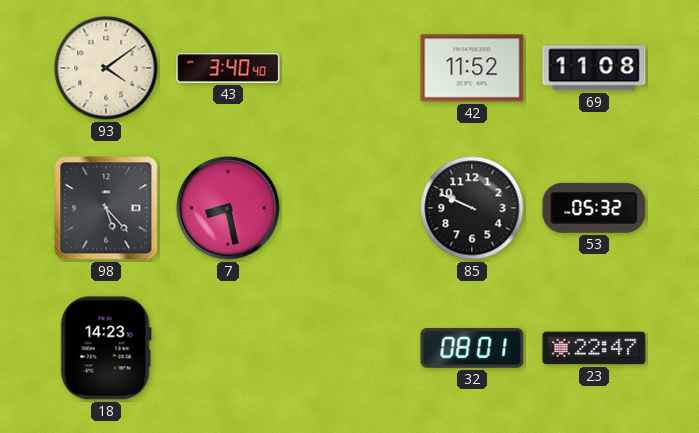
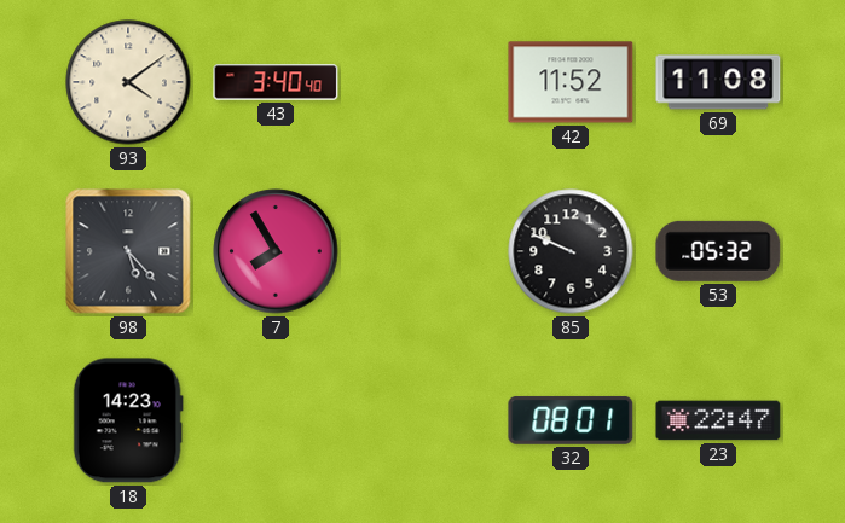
7: 8:28 -> 7:55
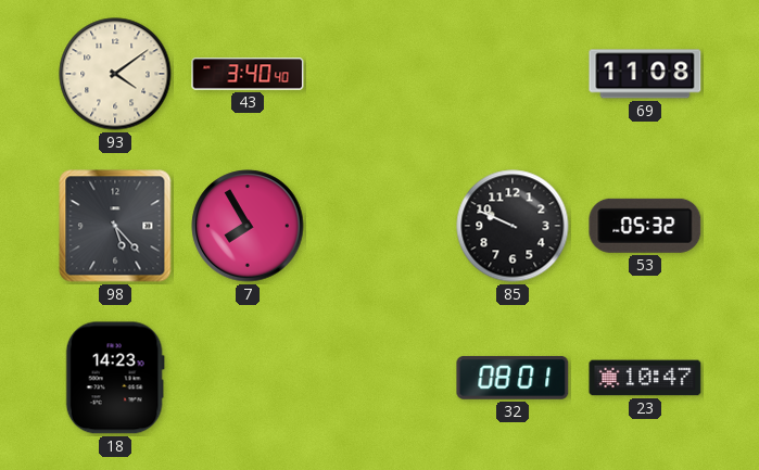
42: 11:52 -> none
23: 22:47 -> 10:47
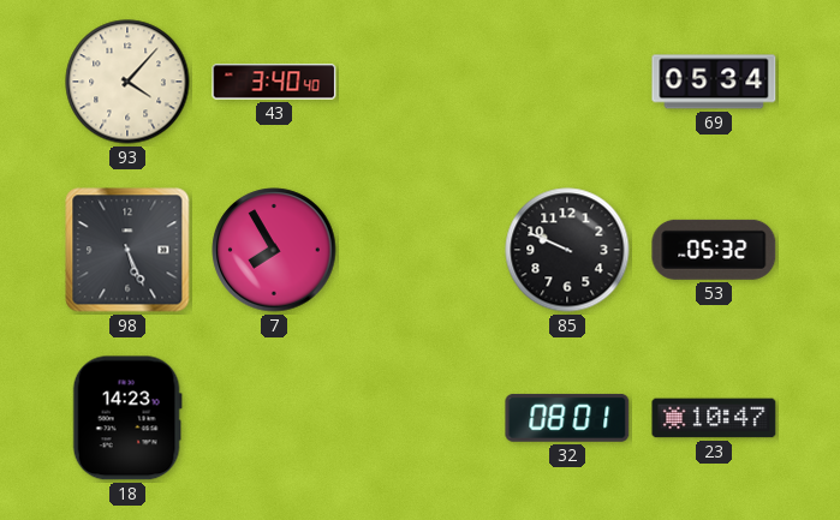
93: 4:09 -> 4:07
69: 11:08 -> 05:34
98: 5:23 -> 5:26
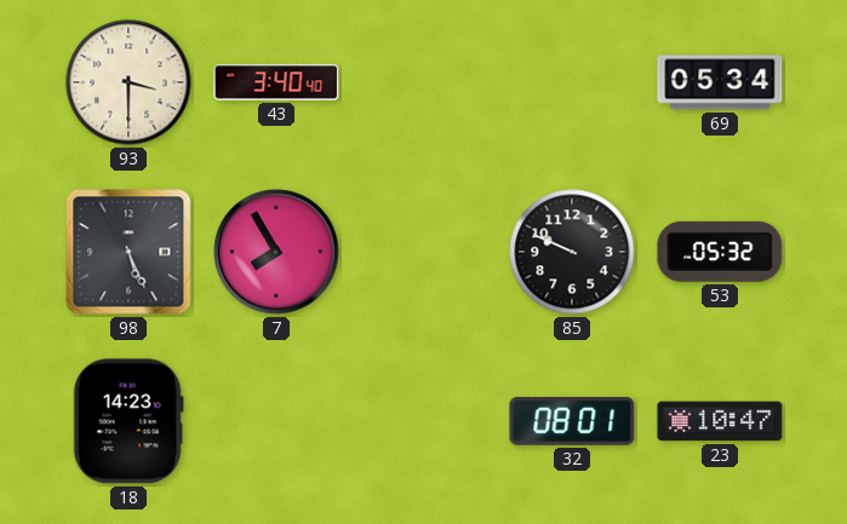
93: 4:07 -> 3:30
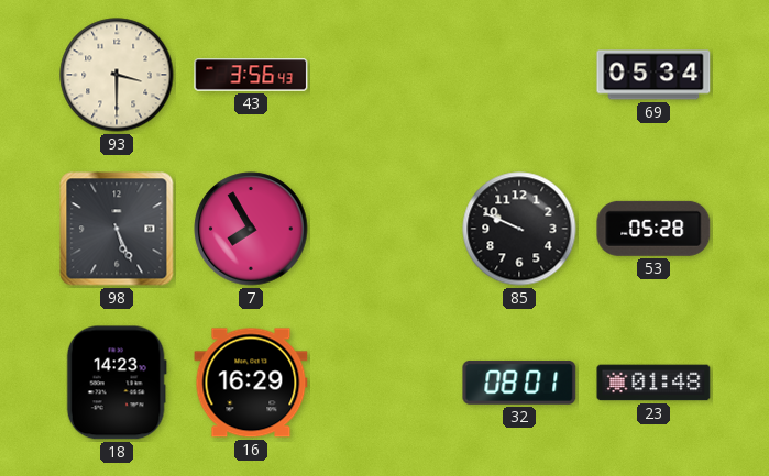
43: 3:40 -> 3:56
53: 05:32 -> 05:28
16: none -> 16:29
23: 10:47 -> 01:48
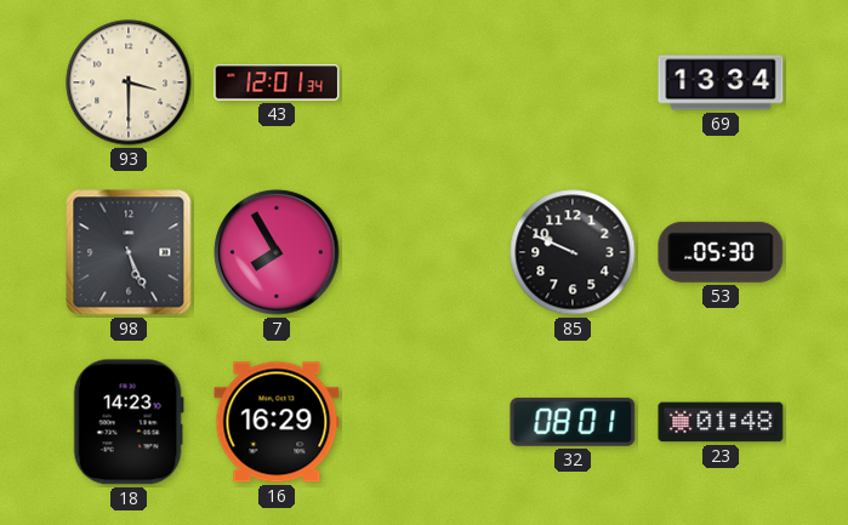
43: 3:56 -> 12:01
69: 05:34 -> 13:34
53: 05:28 -> 05:30
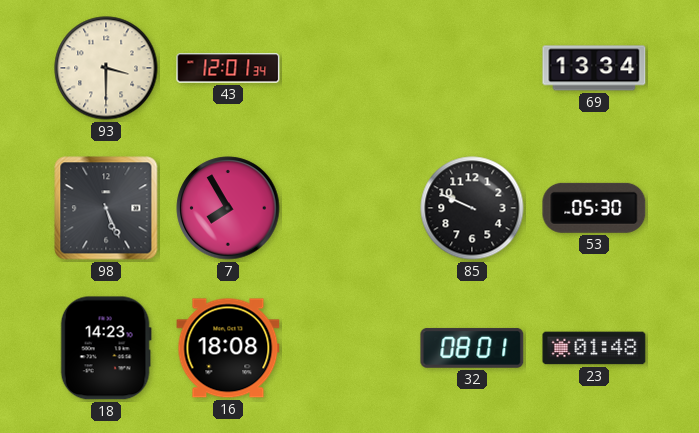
16: 16:29 -> 18:08
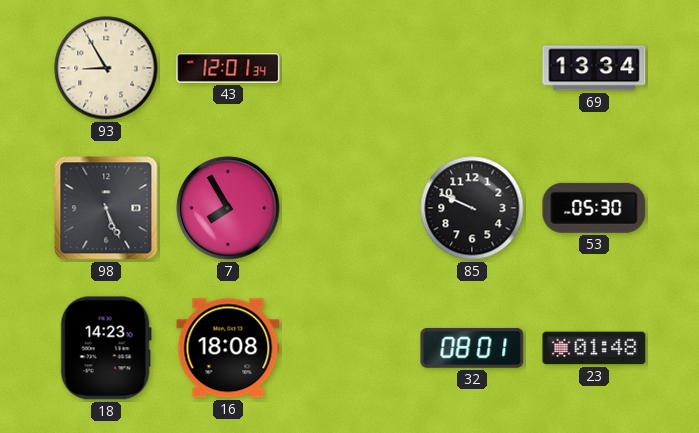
93: 3:30 -> 8:55
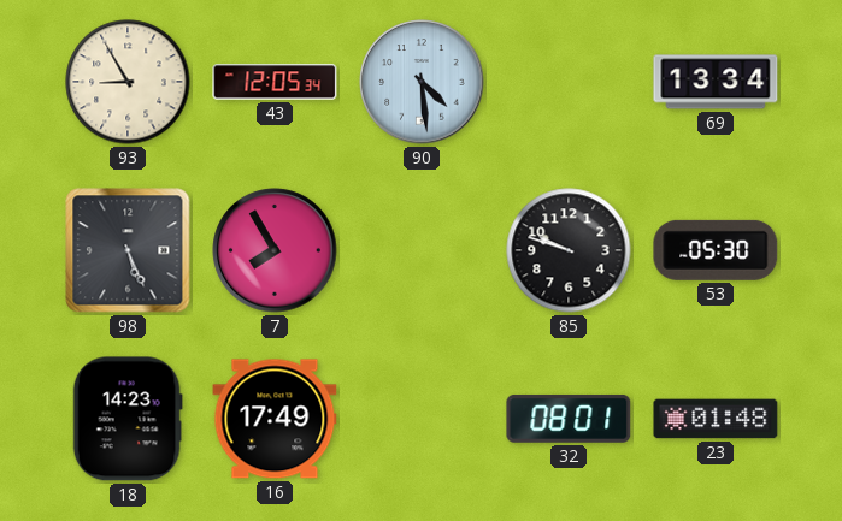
43: 12:01 -> 12:05
90: none -> 4:29
85: 9:49 -> 9:48
16: 18:08 -> 17:49
